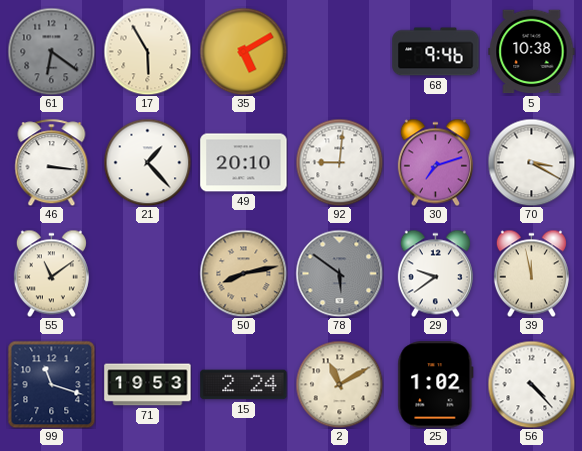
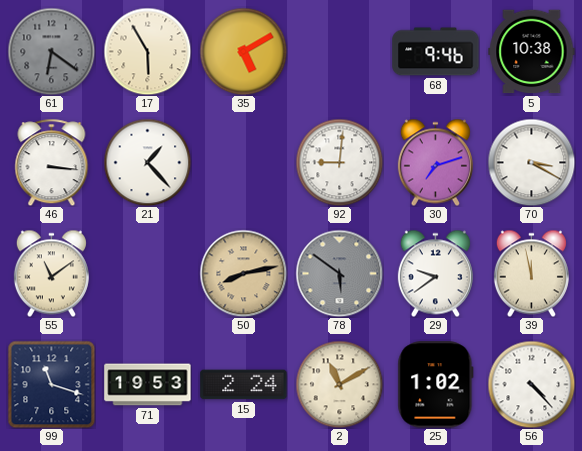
49: 20:10 -> none
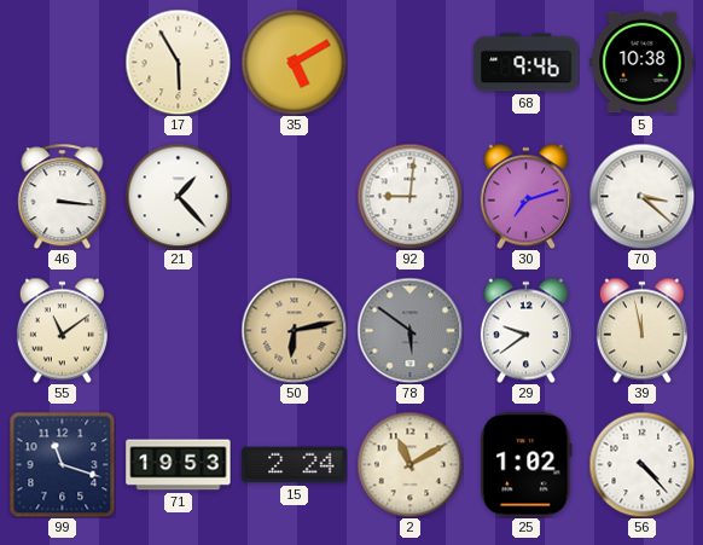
61: 6:21 -> none
70: 3:20 -> 3:22
50: 8:13 -> 6:13
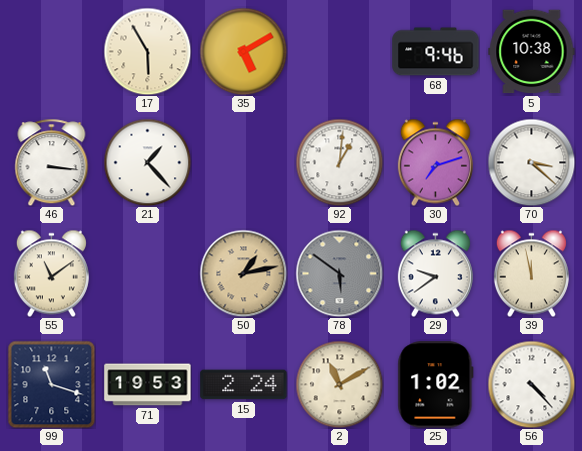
92: 9:01 -> 1:01
50: 6:13 -> 1:13
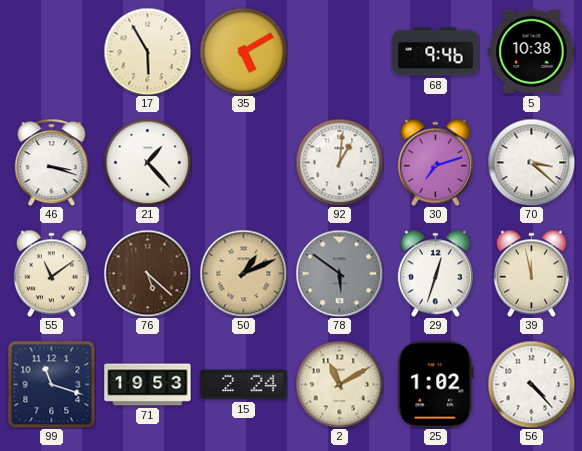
46: 3:16 -> 3:18
76: none -> 5:22
50: 1:13 -> 1:11
29: 9:39 -> 12:33
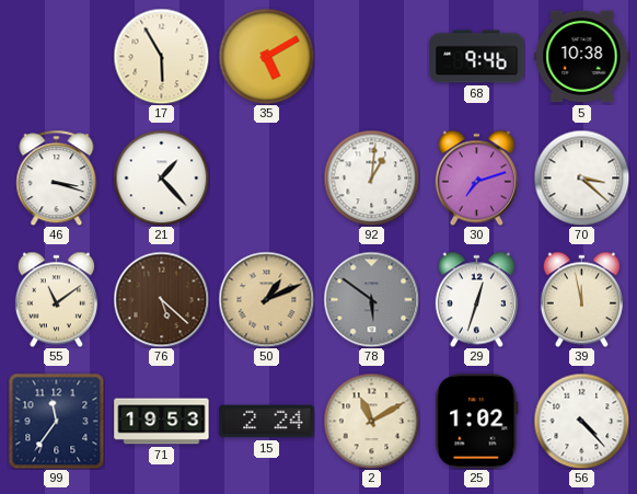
99: 11:18 -> 11:36
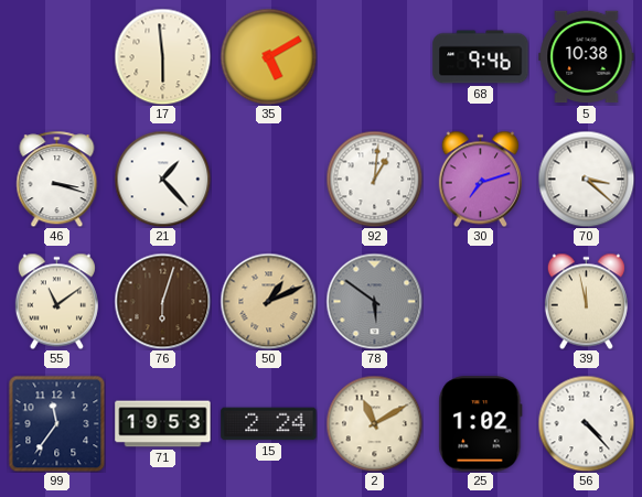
17: 5:55 -> 5:59
76: 5:22 -> 6:03
29: 12:33 -> none
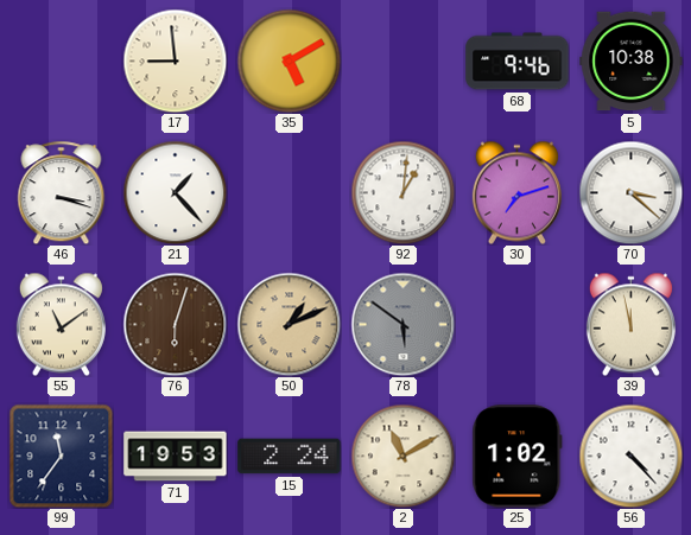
17: 5:59 -> 8:59
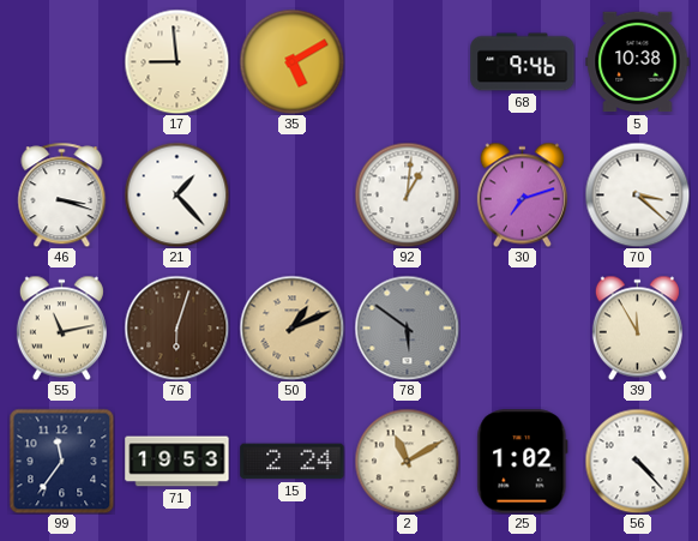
55: 11:09 -> 11:13
39: 11:58 -> 11:55
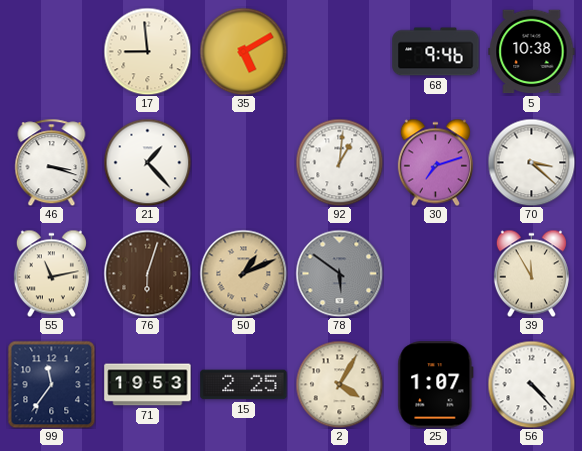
15: 2:24 -> 2:25
2: 11:10 -> 4:05
25: 1:02 -> 1:07
